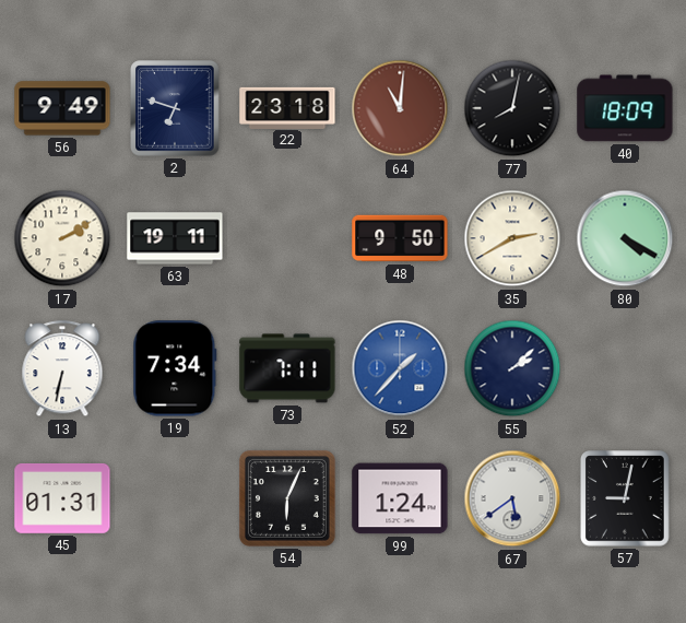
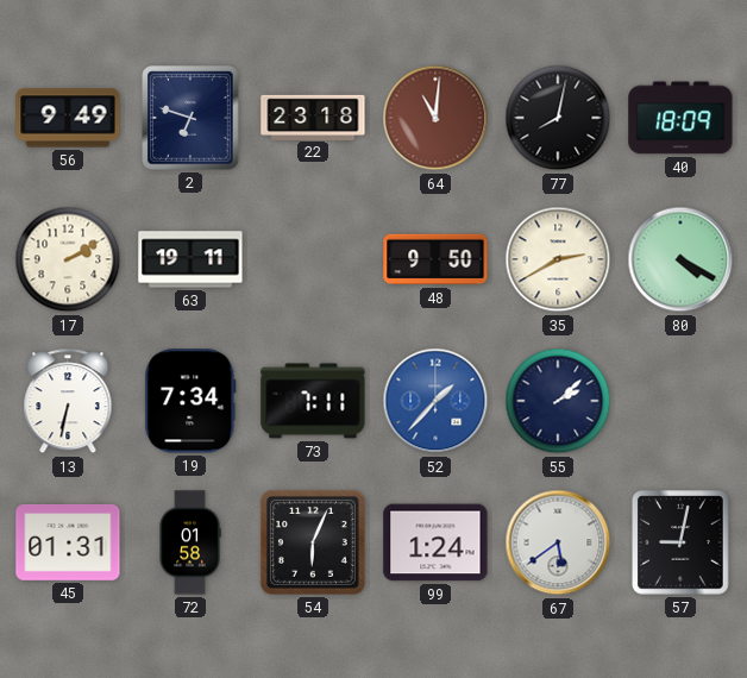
72: none -> 01:58
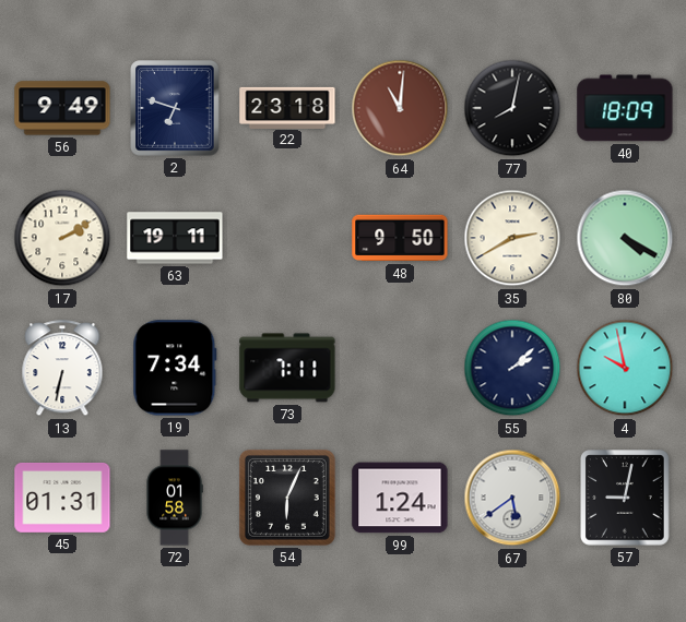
52: 1:37 -> none
4: none -> 9:58
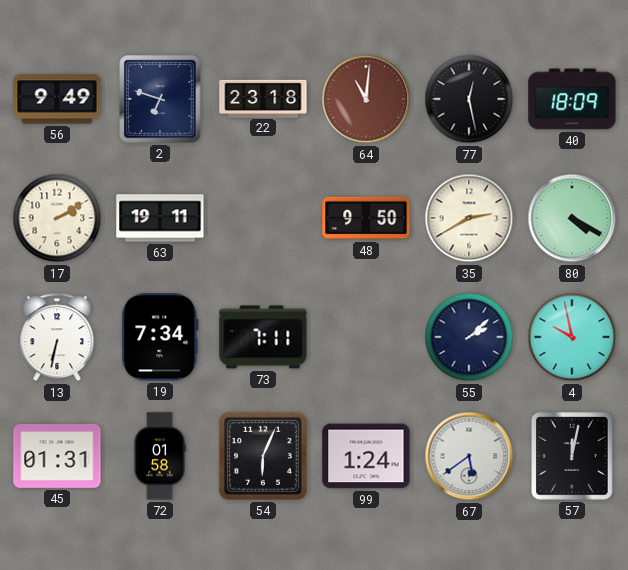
77: 8:02 -> 12:28
57: 9:02 -> 12:02
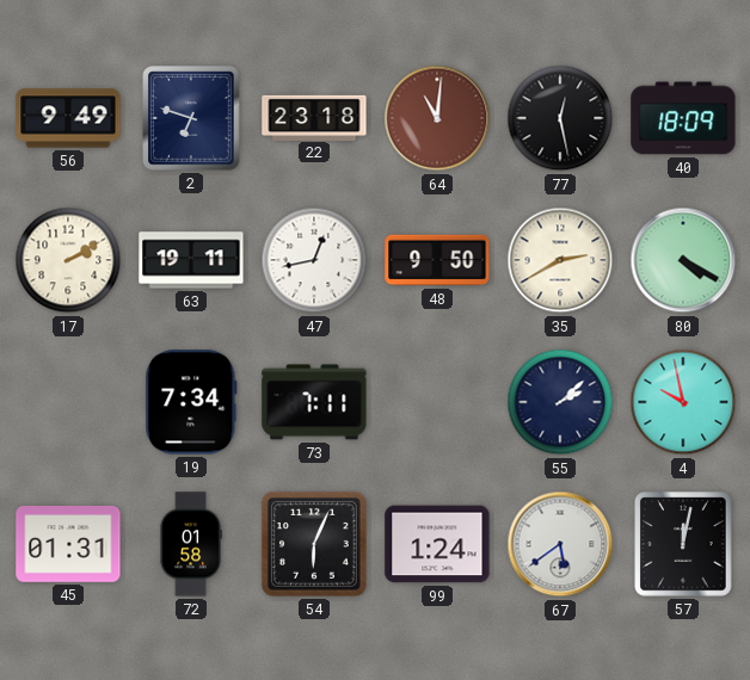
47: none -> 12:43
13: 6:32 -> none
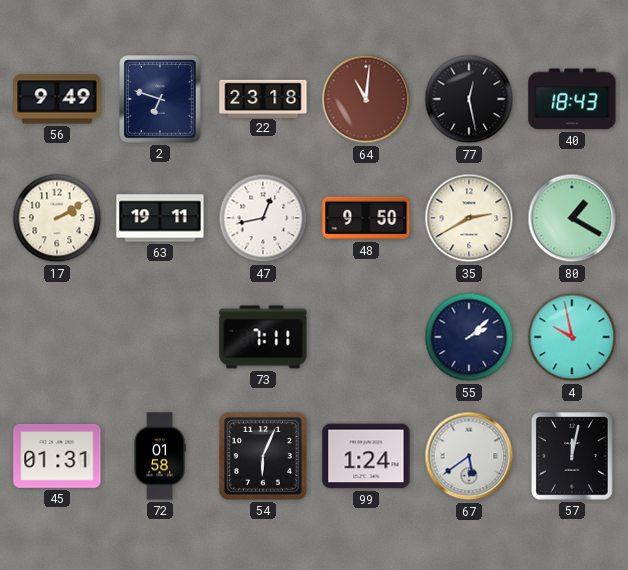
40: 18:09 -> 18:43
80: 4:20 -> 1:20
19: 7:34 -> none
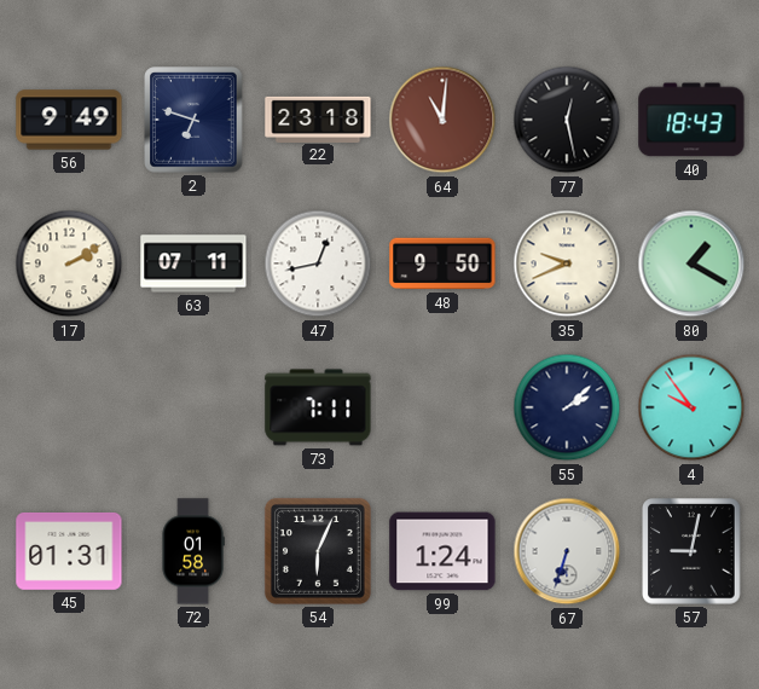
63: 19:11 -> 07:11
35: 2:40 -> 9:41
4: 9:58 -> 9:54
67: 5:39 -> 6:33
57: 12:02 -> 9:02
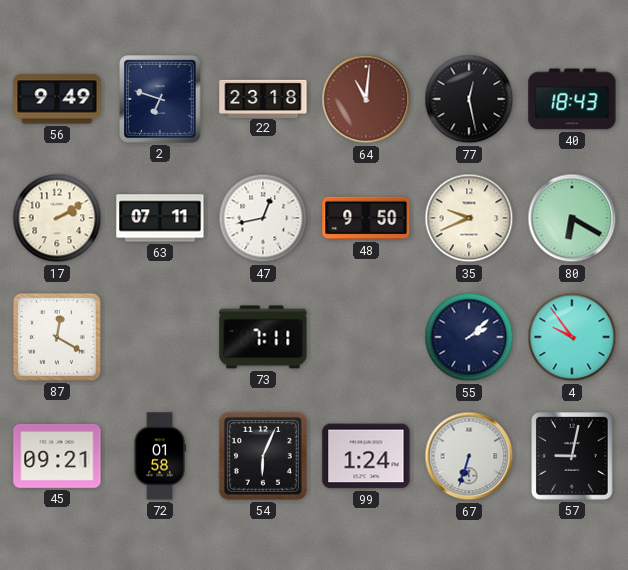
80: 1:20 -> 6:20
87: none -> 12:20
45: 01:31 -> 09:21
